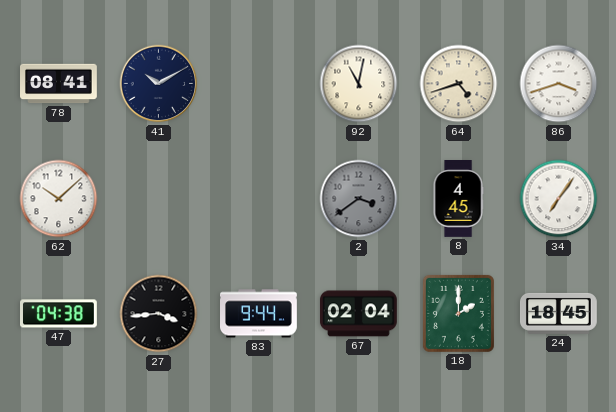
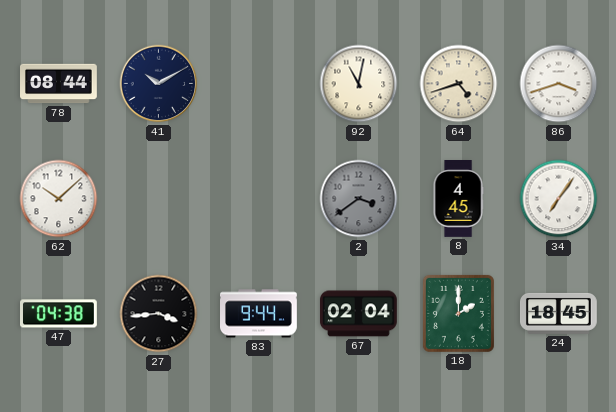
78: 08:41 -> 08:44
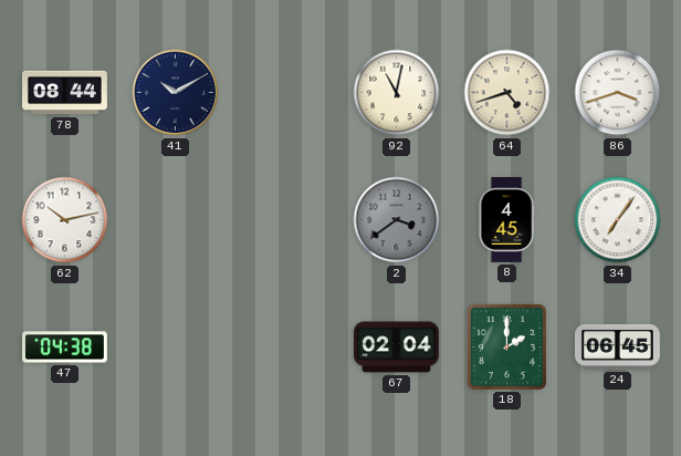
62: 10:08 -> 10:13
27: 3:44 -> none
83: 9:44 -> none
24: 18:45 -> 06:45
